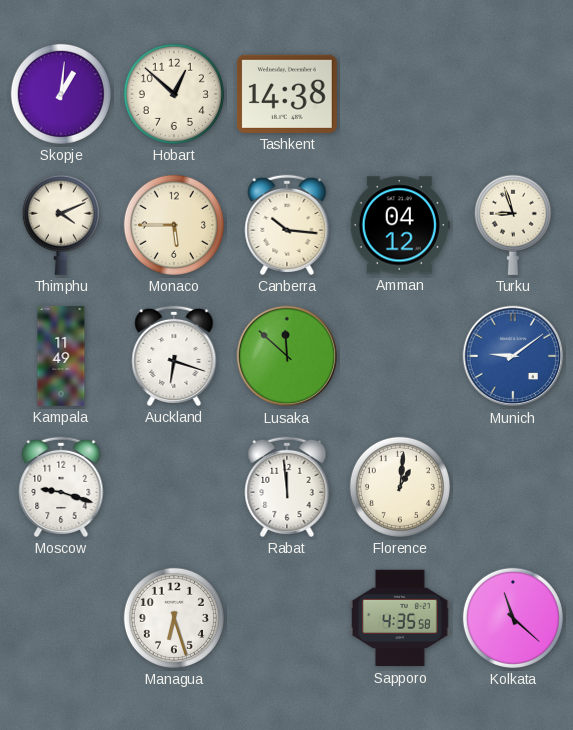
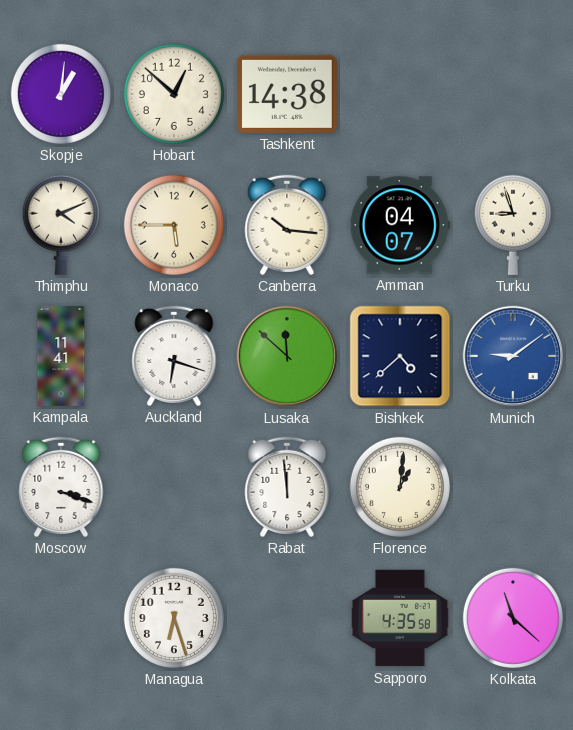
Amman: 04:12 -> 04:07
Kampala: 11:49 -> 11:41
Bishkek: none -> 4:38
Moscow: 9:18 -> 3:18
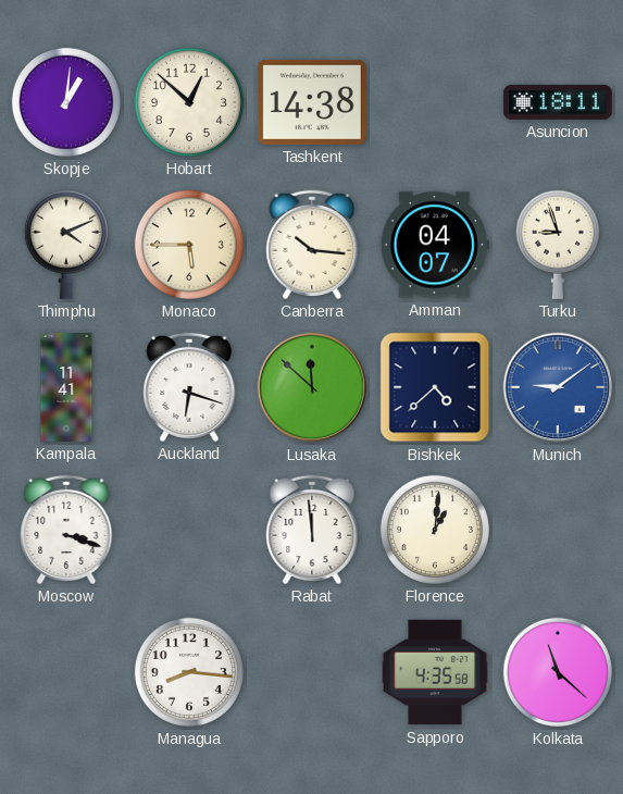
Asuncion: none -> 18:11
Managua: 6:27 -> 8:16
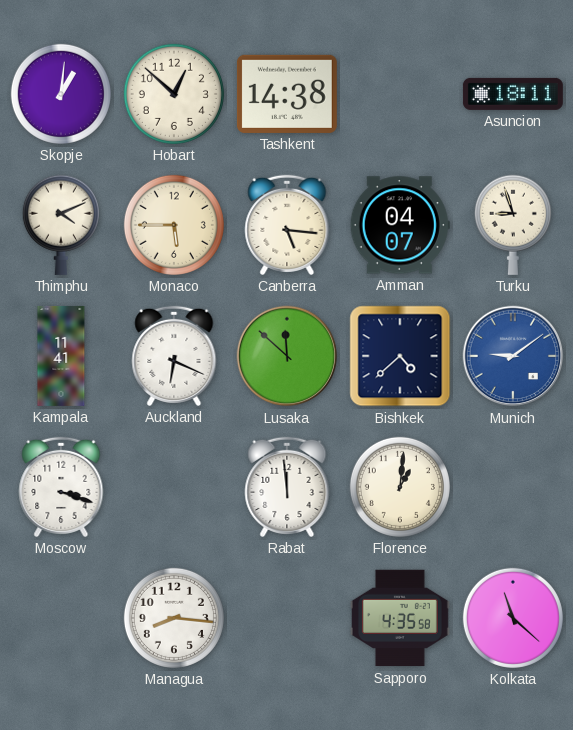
Canberra: 10:16 -> 5:16
Auckland: 6:18 -> 6:19
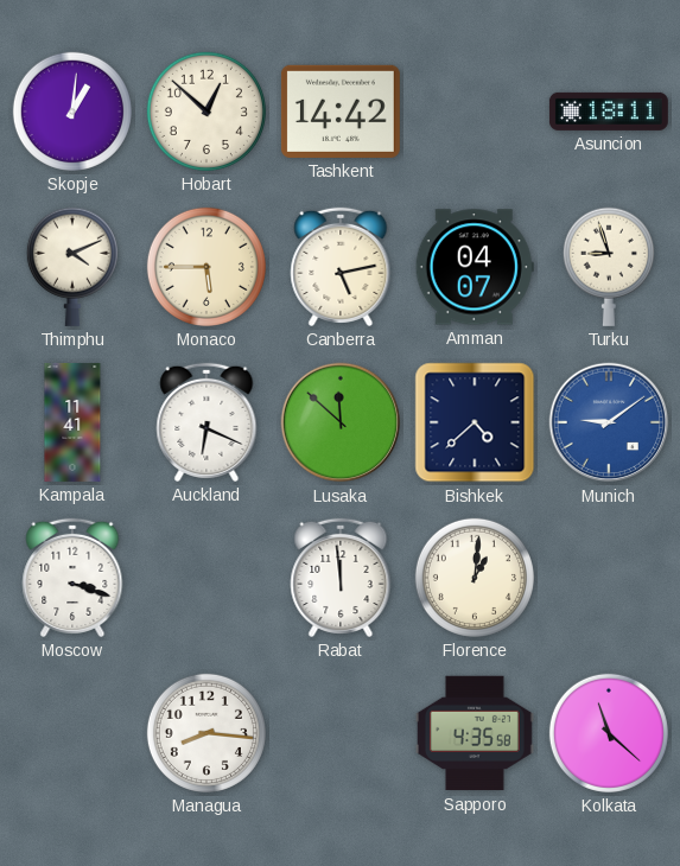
Tashkent: 14:38 -> 14:42
Canberra: 5:16 -> 5:13
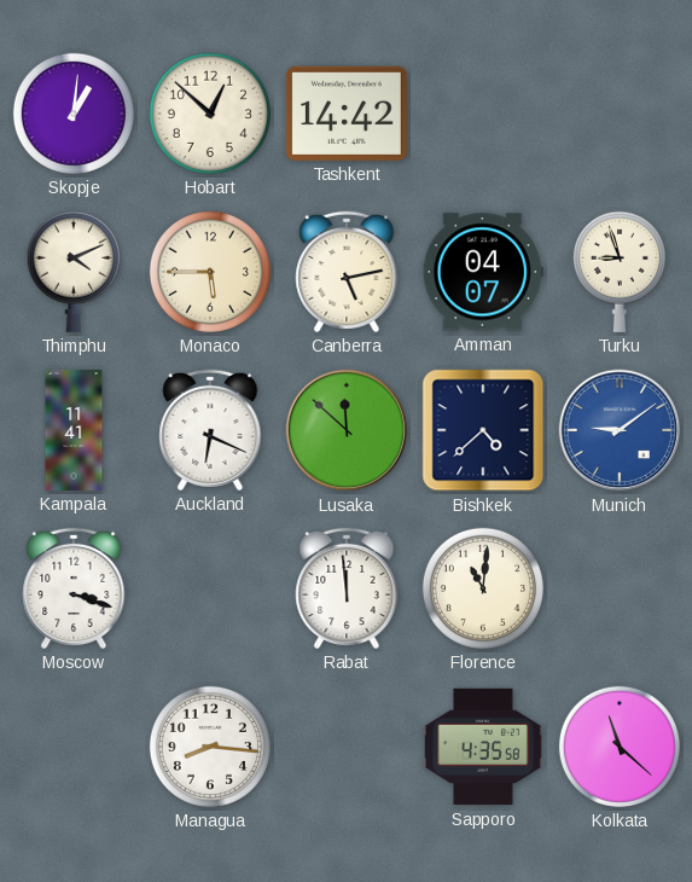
Asuncion: 18:11 -> none
Florence: 1:01 -> 11:01
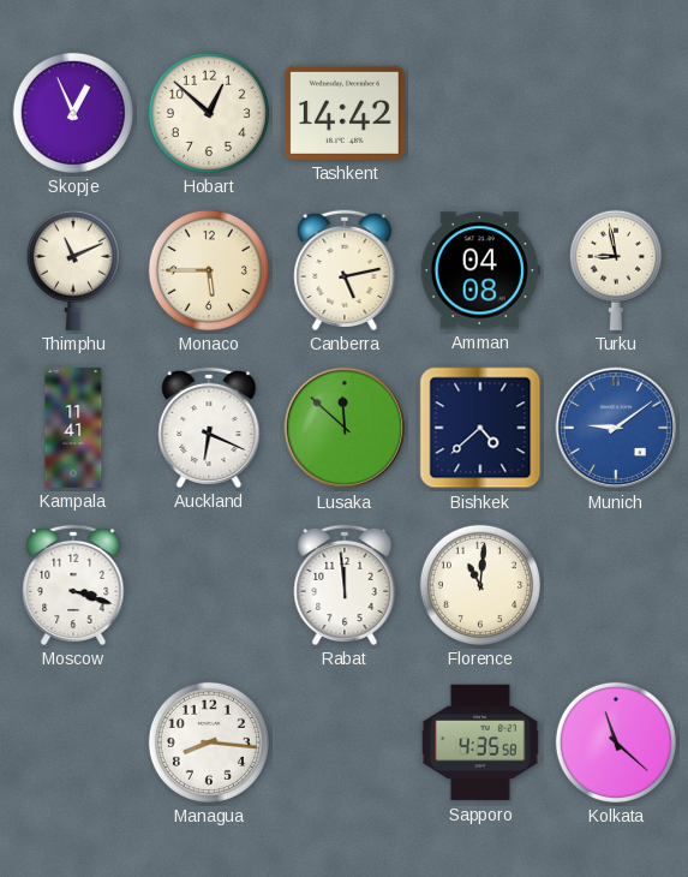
Skopje: 1:01 -> 12:56
Thimphu: 4:11 -> 11:11
Amman: 04:07 -> 04:08
Turku: 8:57 -> 8:58
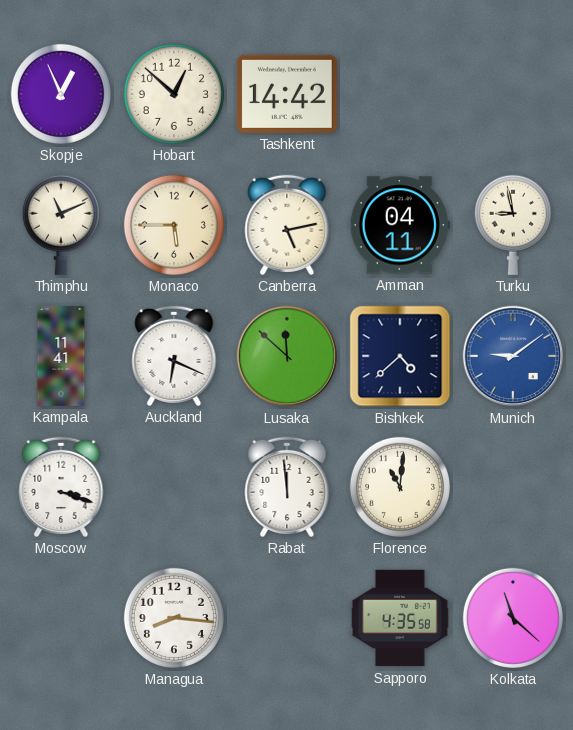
Amman: 04:08 -> 04:11
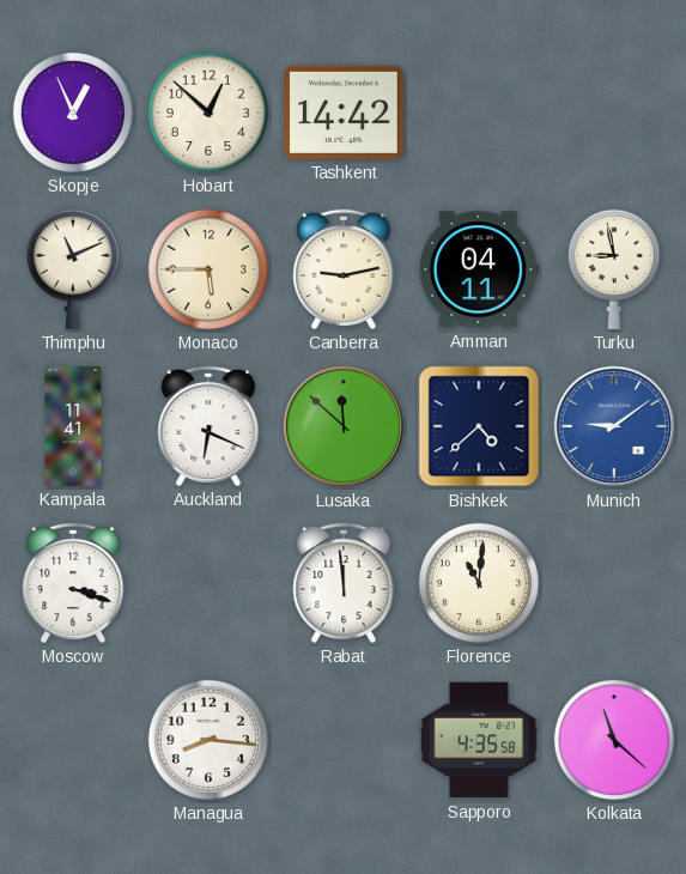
Canberra: 5:13 -> 9:13
